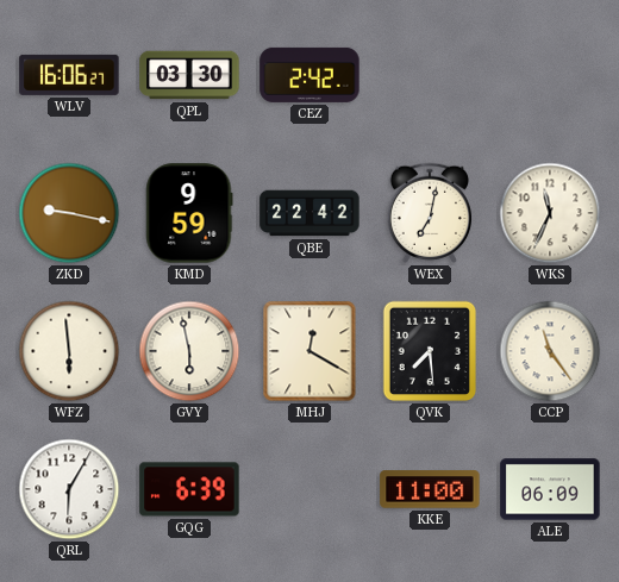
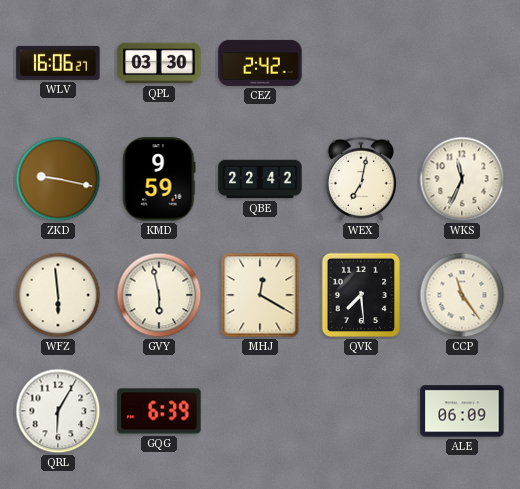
KKE: 11:00 -> none
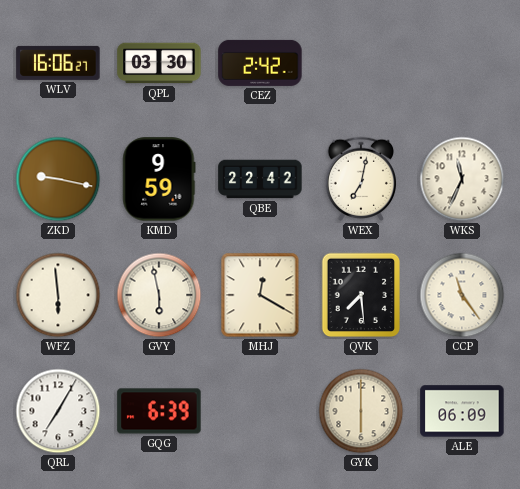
QRL: 6:05 -> 7:05
GYK: none -> 6:00
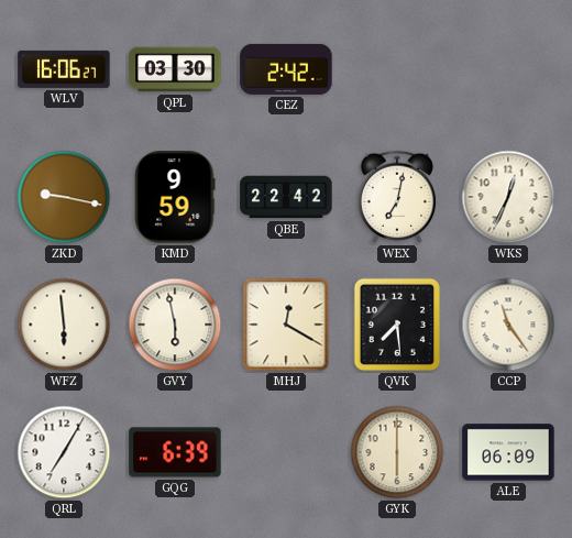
WKS: 11:34 -> 12:34
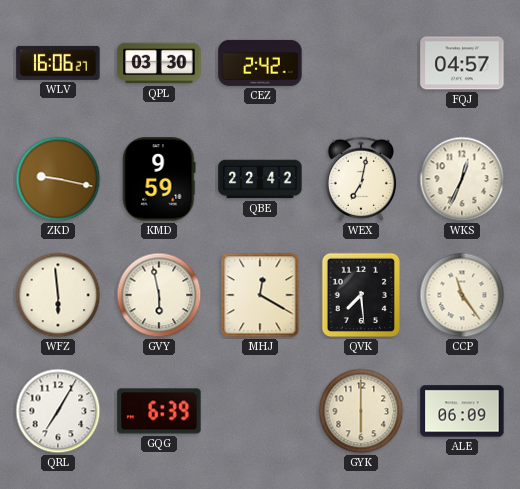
FQJ: none -> 04:57
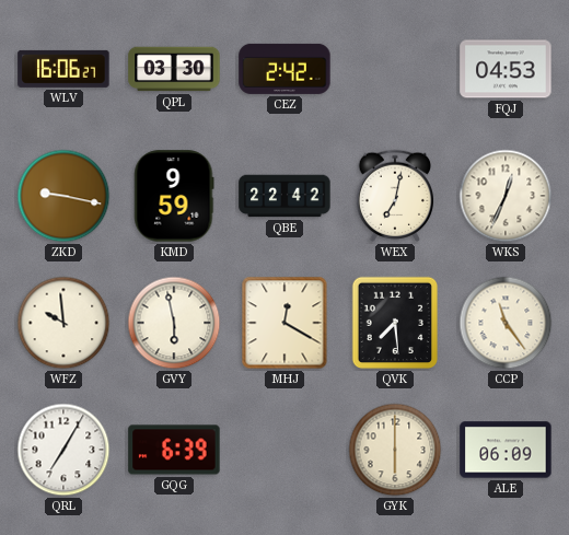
FQJ: 04:57 -> 04:53
WFZ: 5:59 -> 9:59
